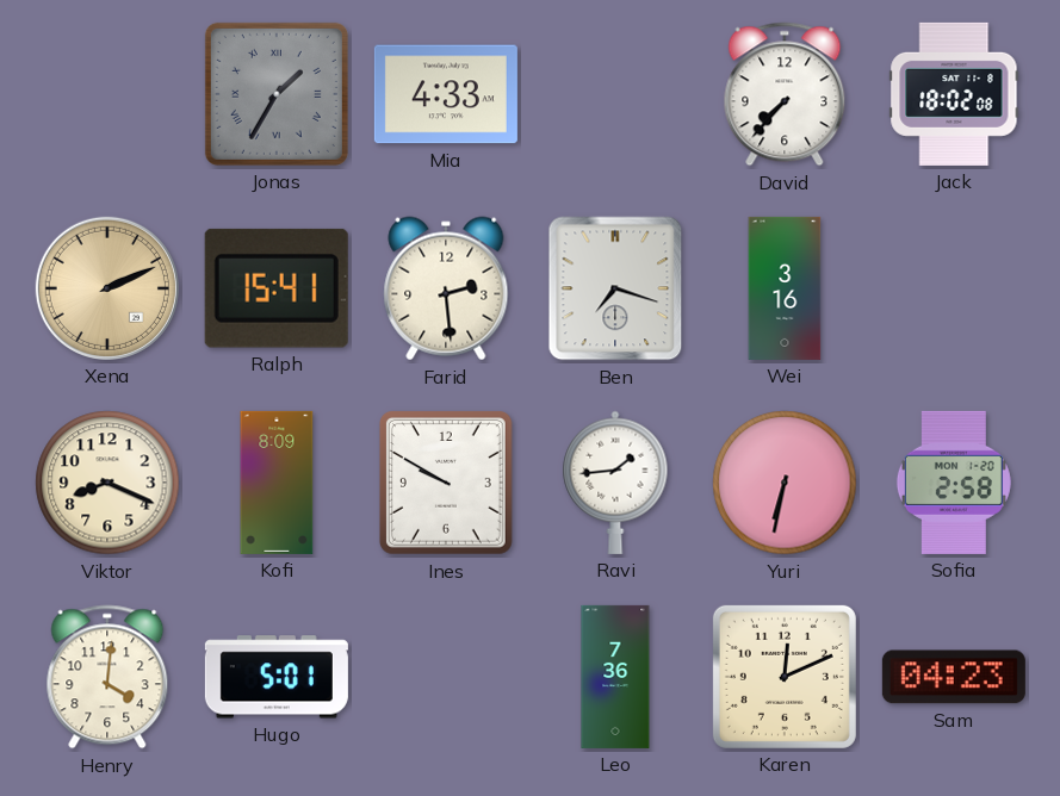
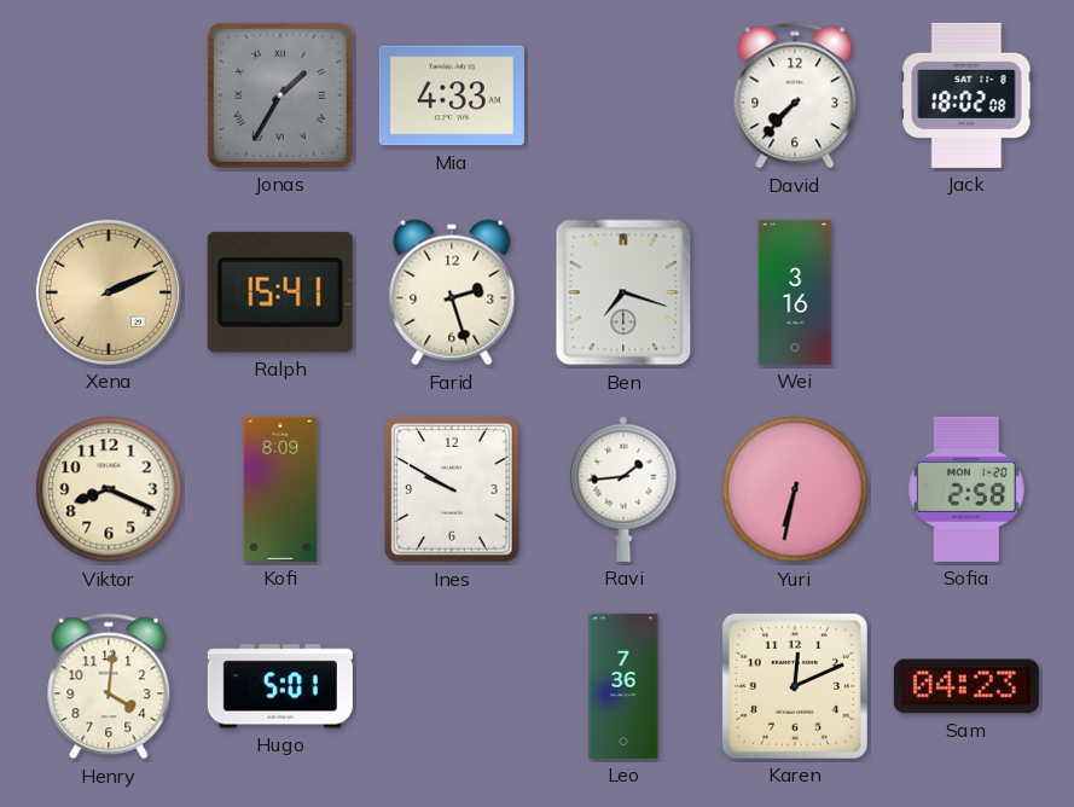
Farid: 2:29 -> 2:27
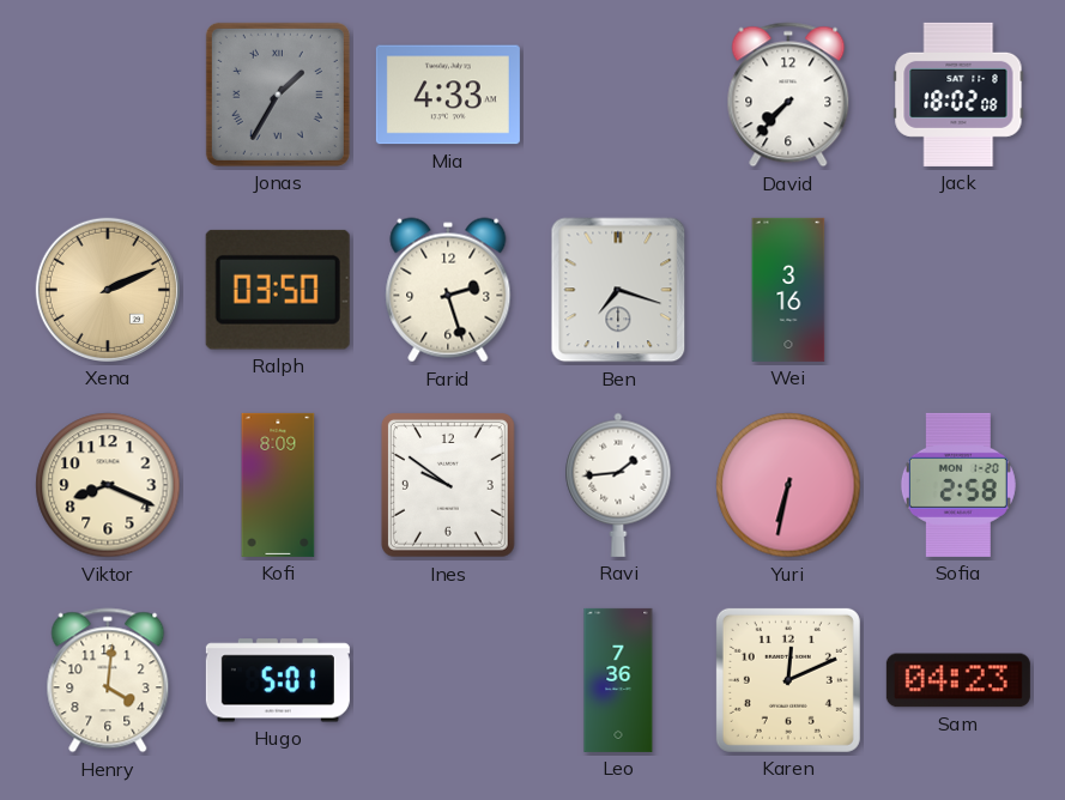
Ralph: 15:41 -> 03:50
Ines: 9:50 -> 9:51
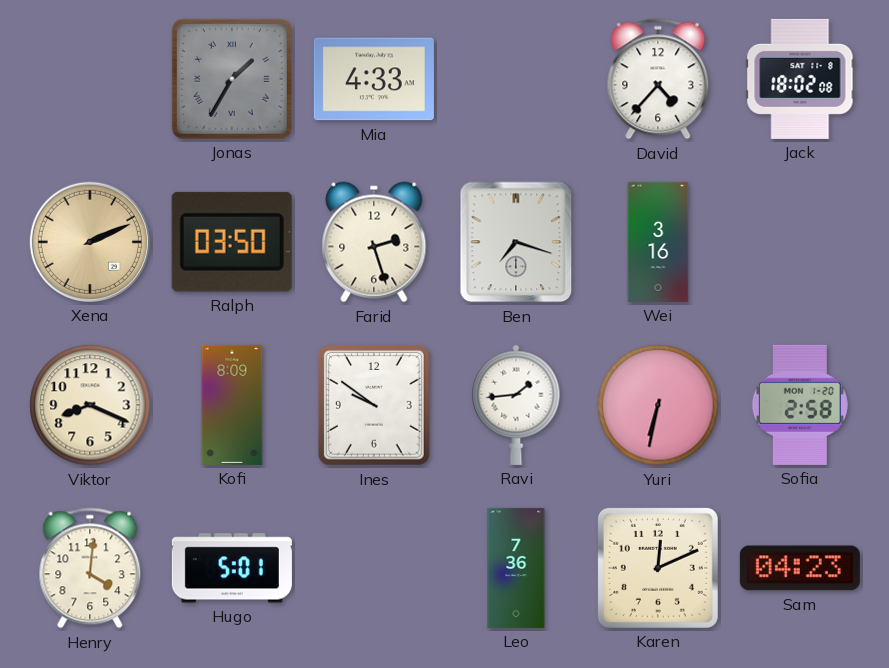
David: 7:37 -> 4:37
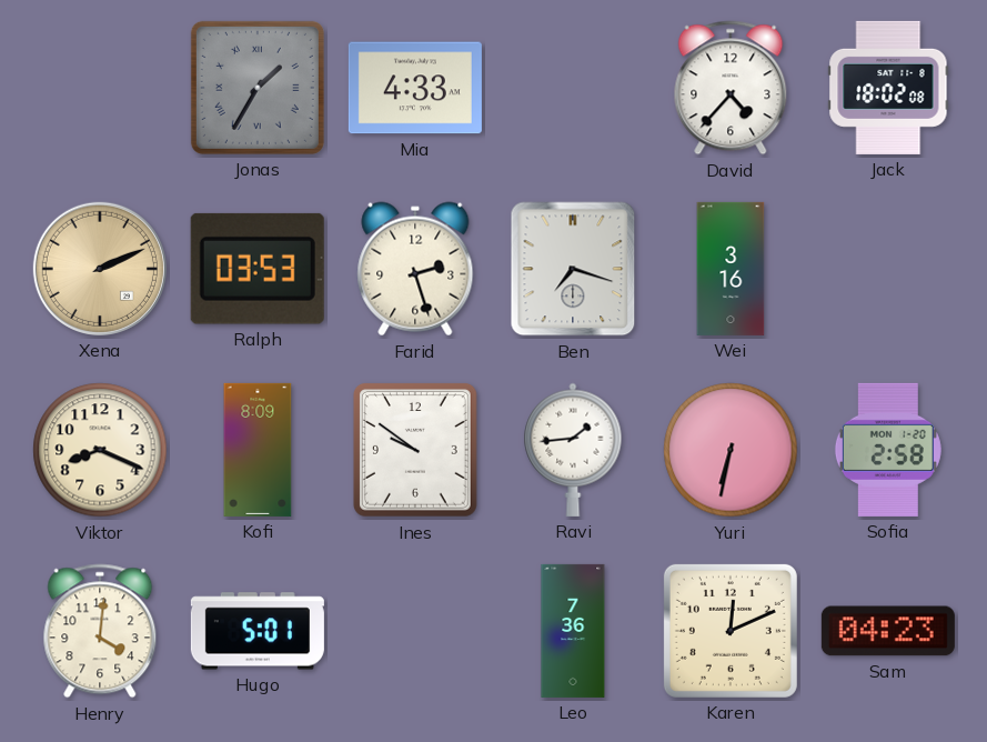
Ralph: 03:50 -> 03:53
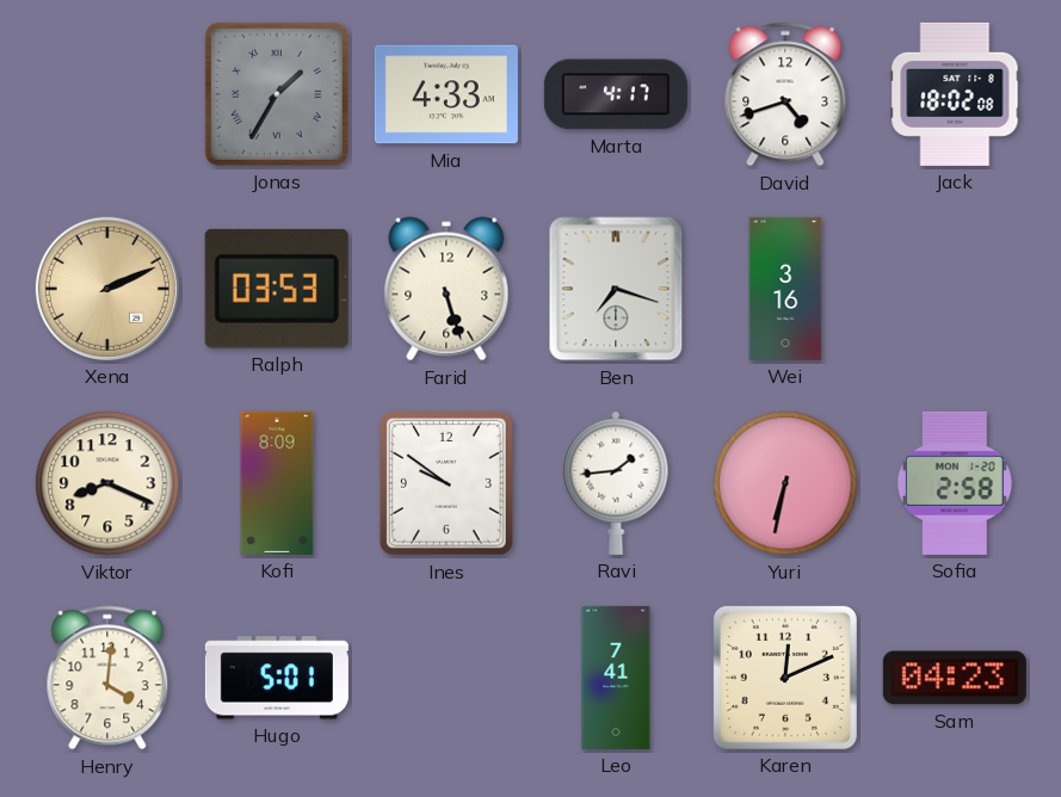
Marta: none -> 4:17
David: 4:37 -> 4:42
Farid: 2:27 -> 5:27
Leo: 7:36 -> 7:41
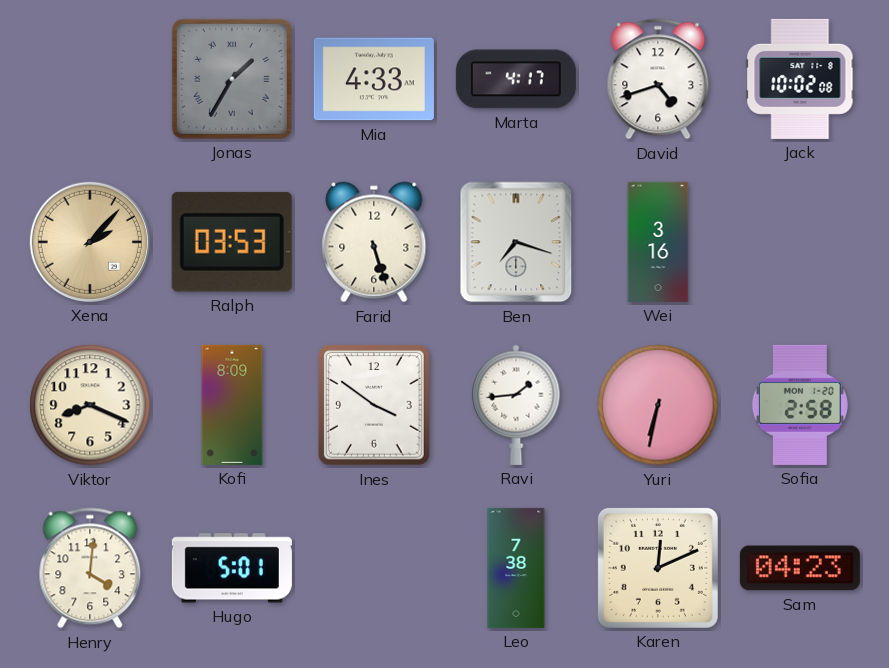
Jack: 18:02 -> 10:02
Xena: 2:11 -> 2:07
Ines: 9:51 -> 3:51
Leo: 7:41 -> 7:38
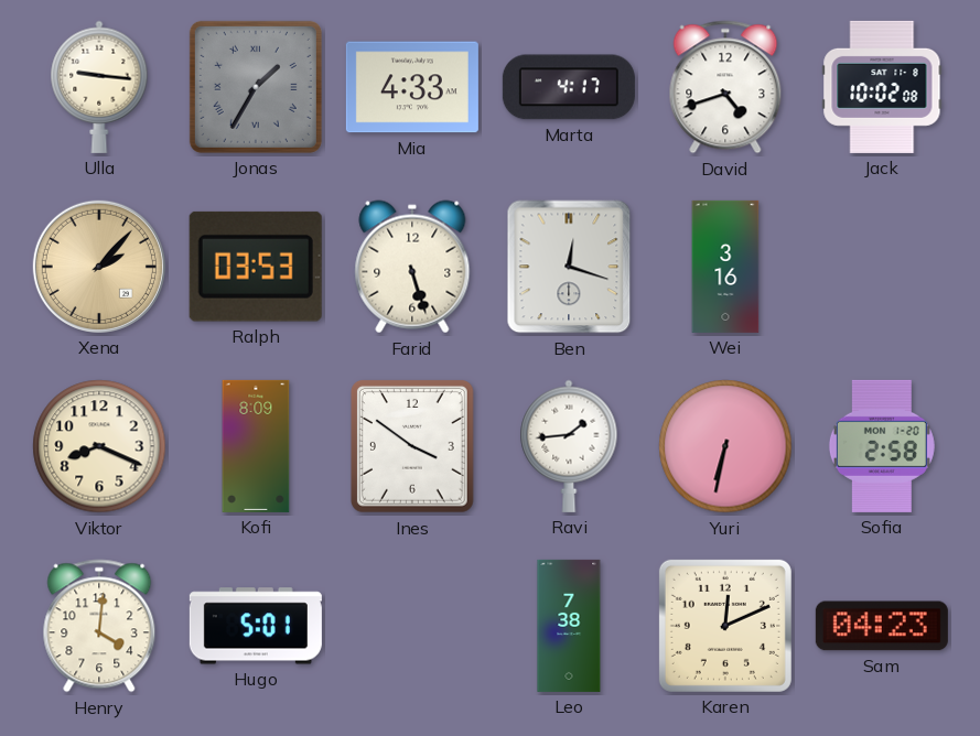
Ulla: none -> 9:16
Ben: 7:18 -> 12:18
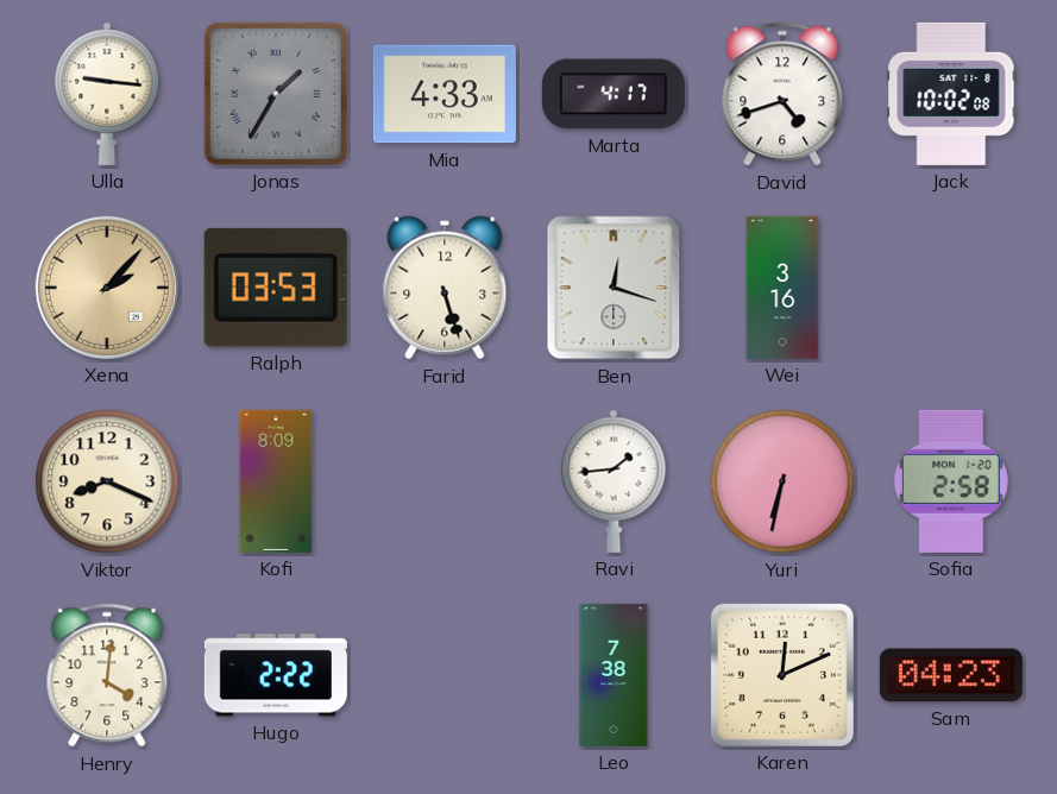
Ines: 3:51 -> none
Hugo: 5:01 -> 2:22
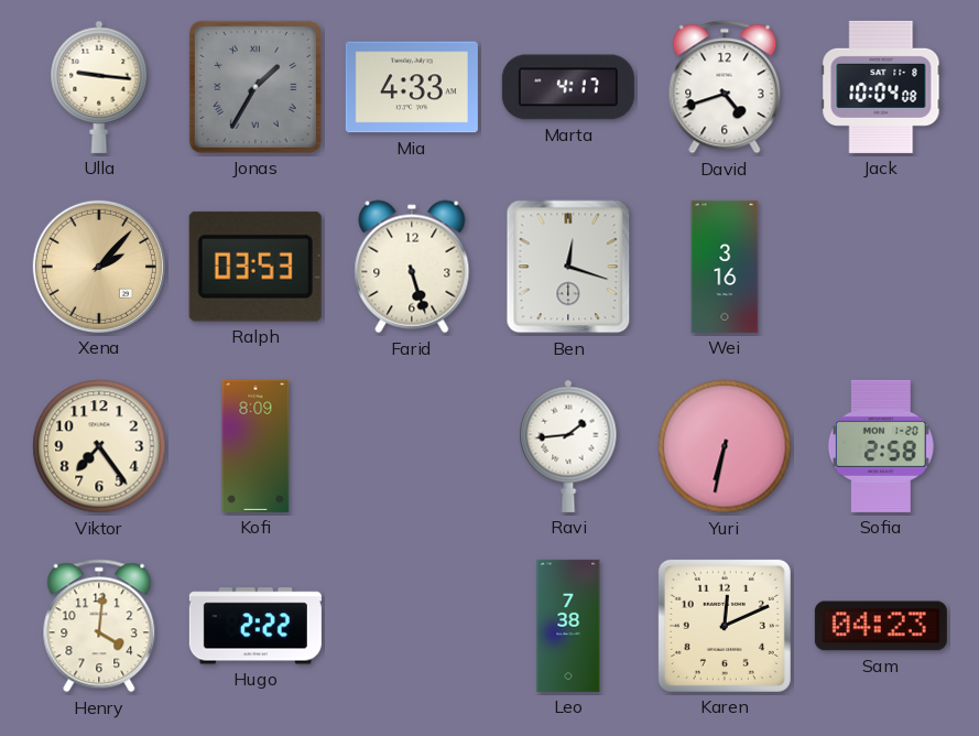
Jack: 10:02 -> 10:04
Viktor: 8:19 -> 7:24
